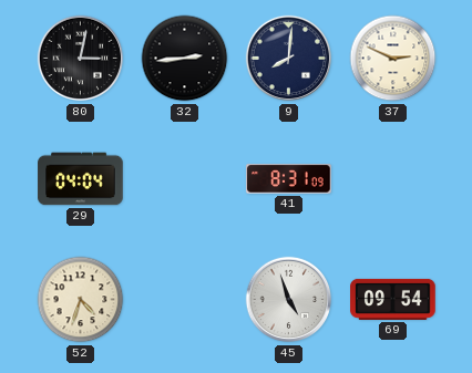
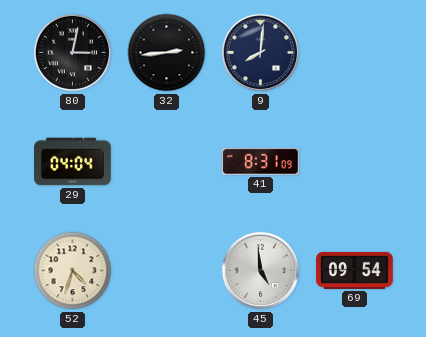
37: 2:49 -> none
45: 4:57 -> 4:59
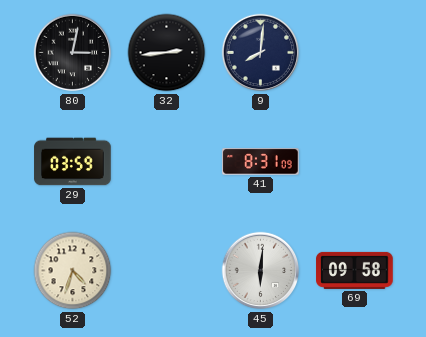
29: 04:04 -> 03:59
45: 4:59 -> 6:01
69: 09:54 -> 09:58
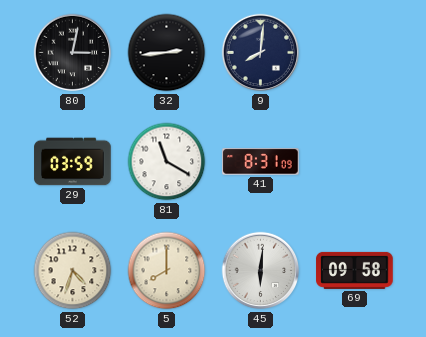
81: none -> 11:20
5: none -> 8:00
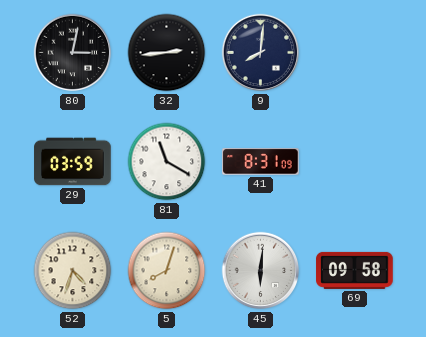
5: 8:00 -> 8:03
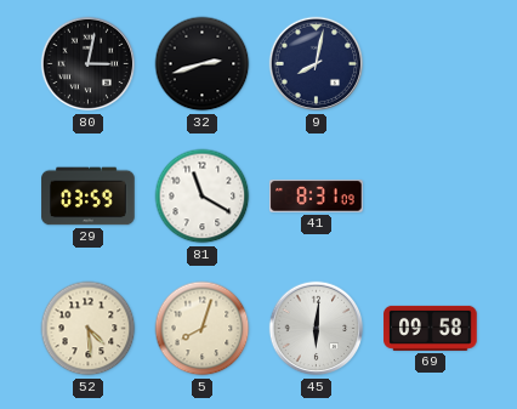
32: 2:44 -> 2:42
9: 8:01 -> 8:02
52: 4:33 -> 4:29
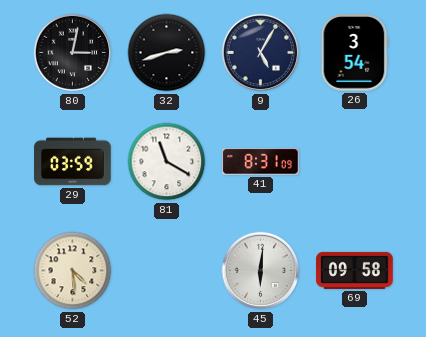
9: 8:02 -> 5:05
26: none -> 3:54
5: 8:03 -> none
